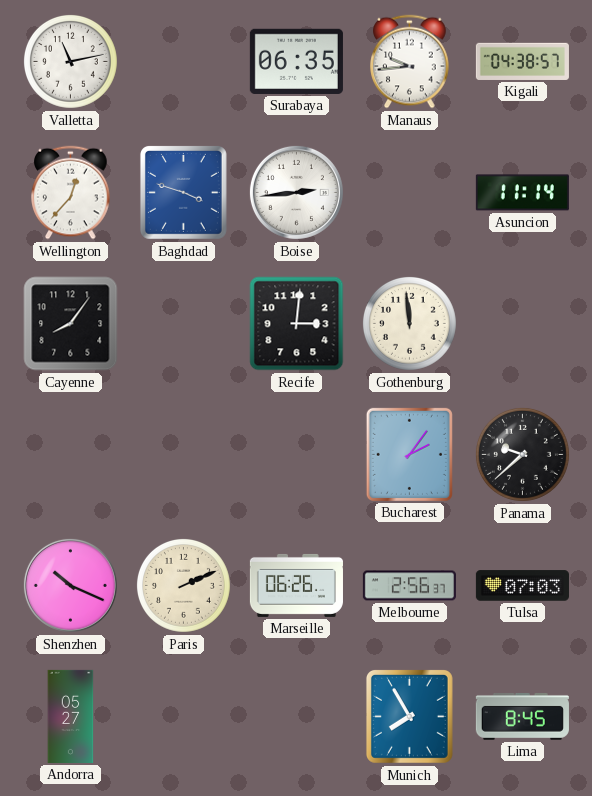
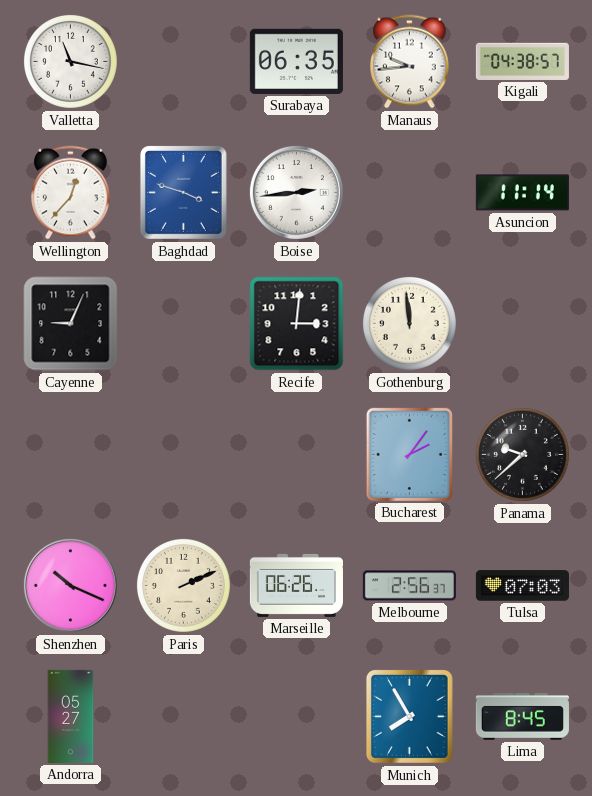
Valletta: 11:13 -> 11:17
Cayenne: 8:06 -> 9:04
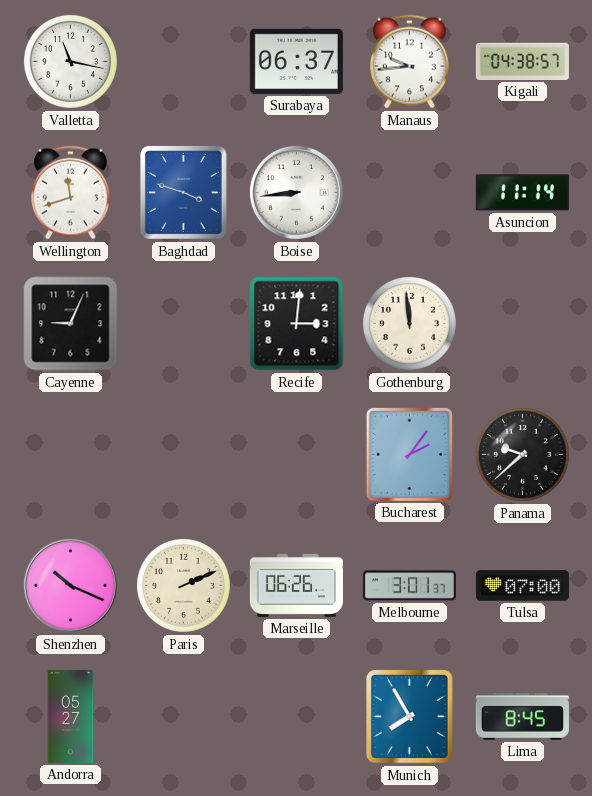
Surabaya: 06:35 -> 06:37
Wellington: 12:37 -> 11:42
Boise: 2:44 -> 8:44
Melbourne: 2:56 -> 3:01
Tulsa: 07:03 -> 07:00
